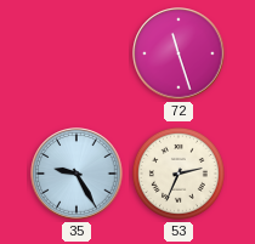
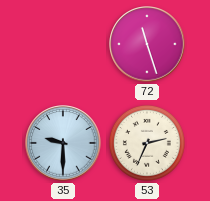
35: 9:25 -> 9:30
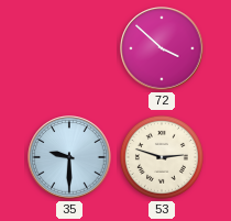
72: 11:27 -> 3:52
53: 2:34 -> 2:48
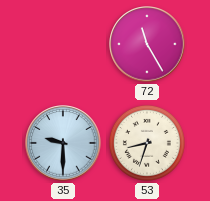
72: 3:52 -> 11:25
53: 2:48 -> 8:33
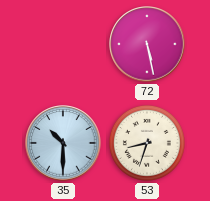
72: 11:25 -> 5:28
35: 9:30 -> 10:30
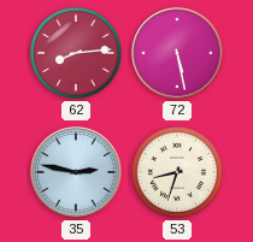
62: none -> 8:14
35: 10:30 -> 2:47
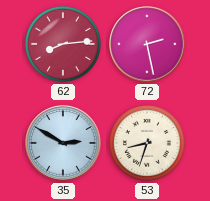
72: 5:28 -> 2:28
35: 2:47 -> 2:50
